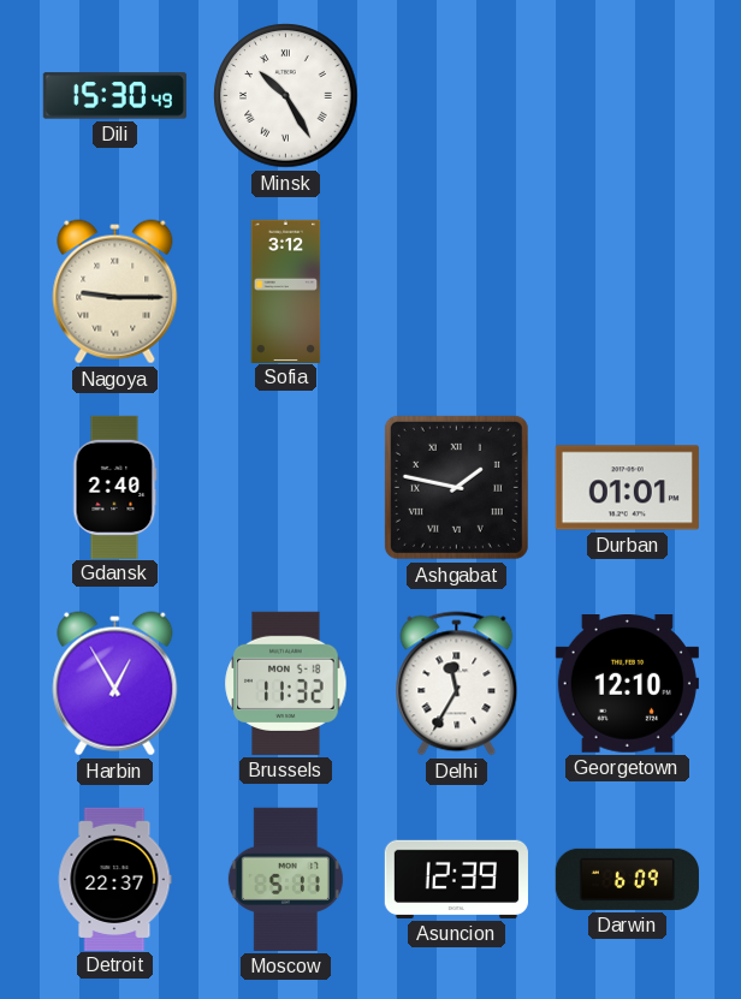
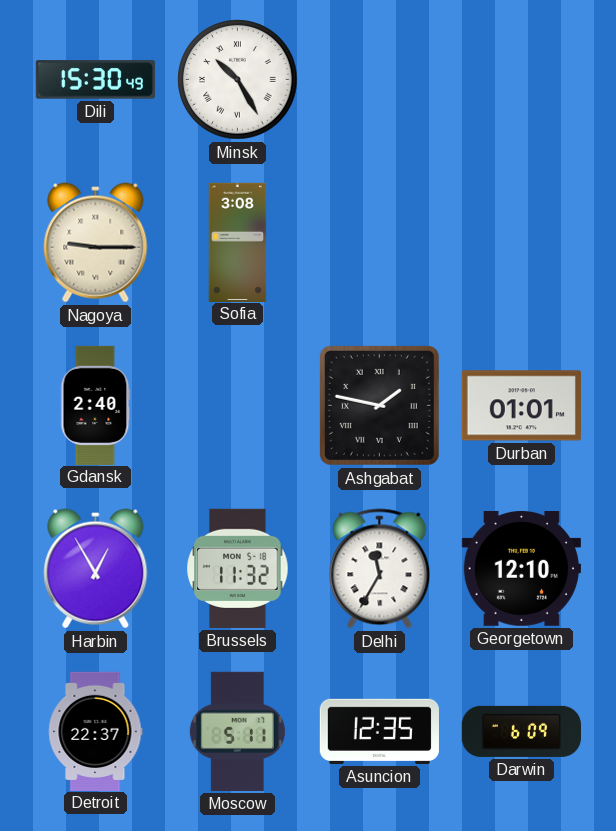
Sofia: 3:12 -> 3:08
Asuncion: 12:39 -> 12:35
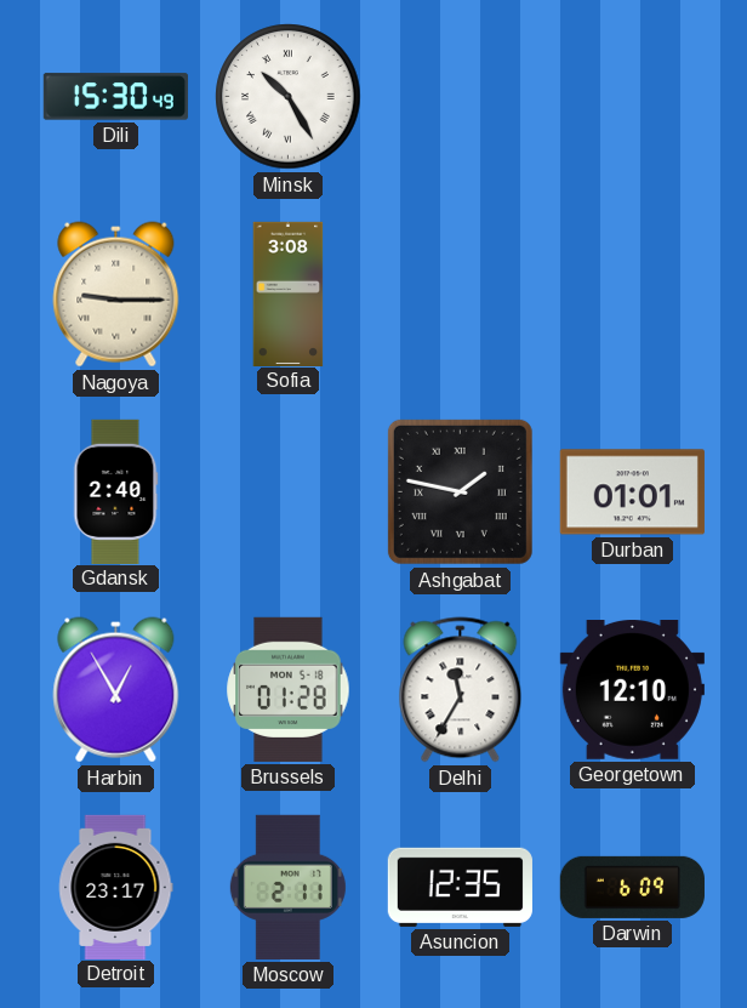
Brussels: 11:32 -> 01:28
Detroit: 22:37 -> 23:17
Moscow: 5:11 -> 2:11
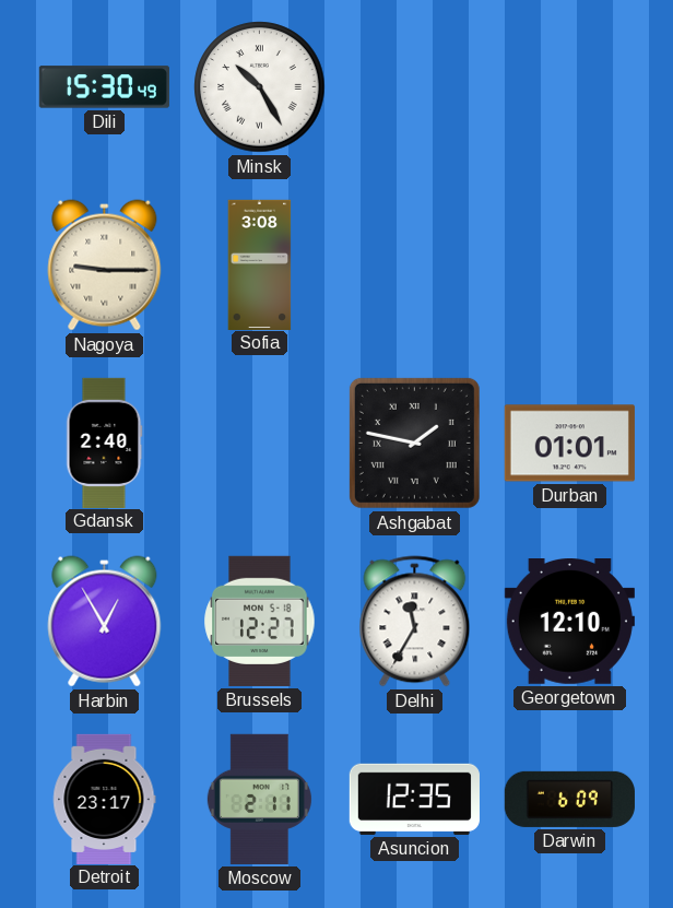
Brussels: 01:28 -> 12:27
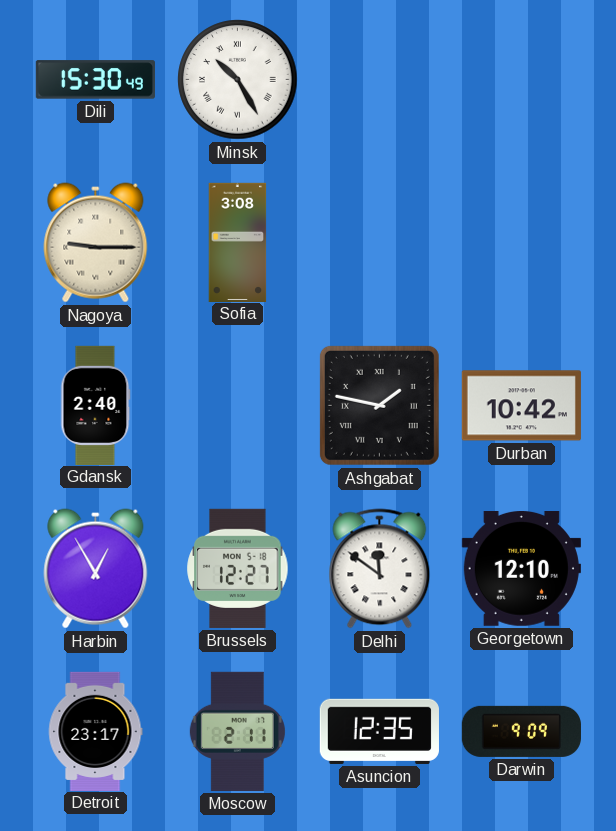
Durban: 01:01 -> 10:42
Delhi: 11:35 -> 11:51
Darwin: 6:09 -> 9:09
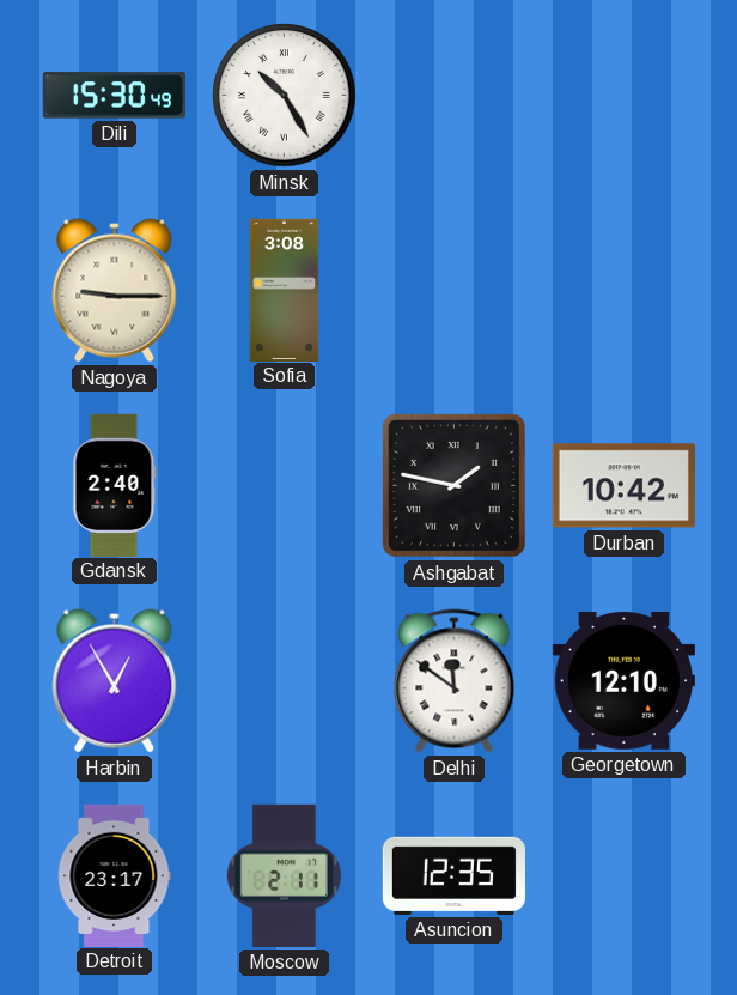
Brussels: 12:27 -> none
Darwin: 9:09 -> none
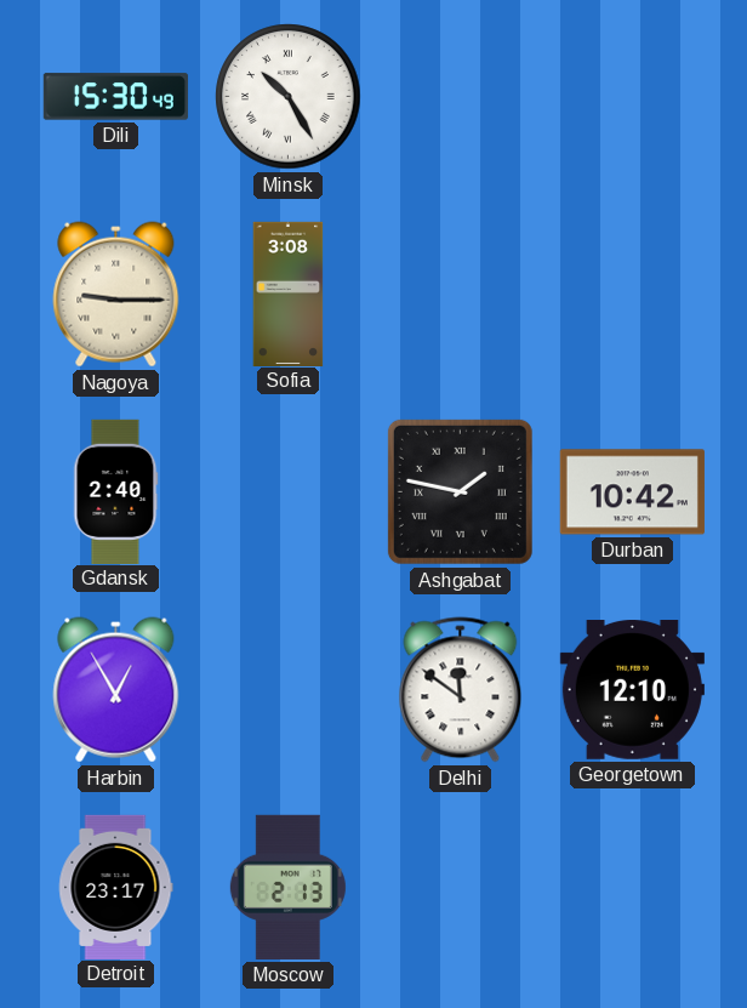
Moscow: 2:11 -> 2:13
Asuncion: 12:35 -> none
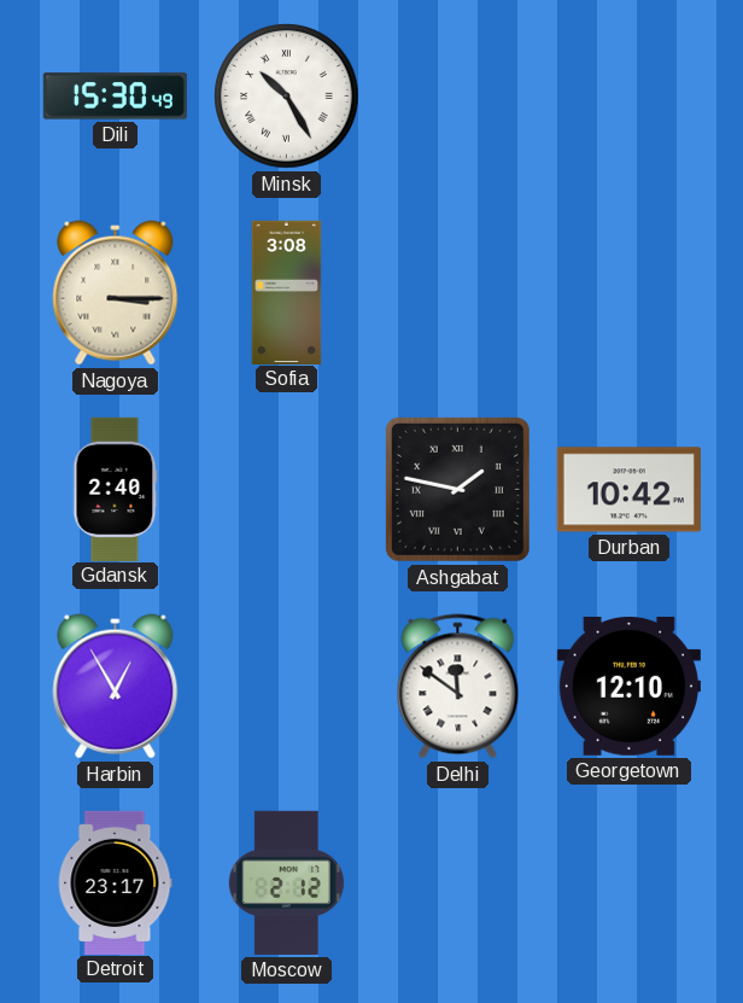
Nagoya: 9:15 -> 3:15
Moscow: 2:13 -> 2:12
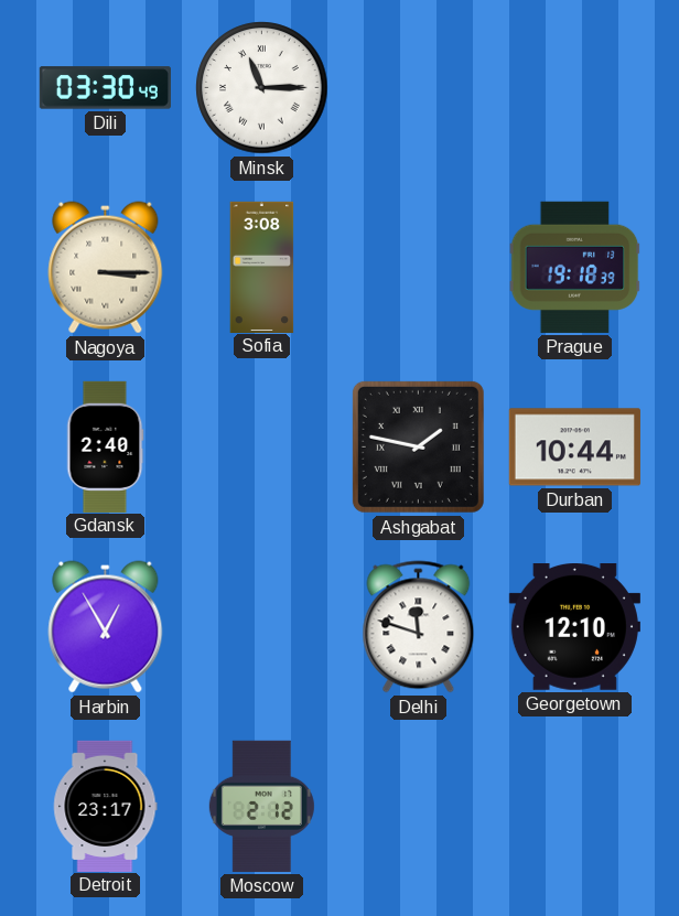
Dili: 15:30 -> 03:30
Minsk: 10:25 -> 11:15
Prague: none -> 19:18
Durban: 10:42 -> 10:44
Delhi: 11:51 -> 11:48
